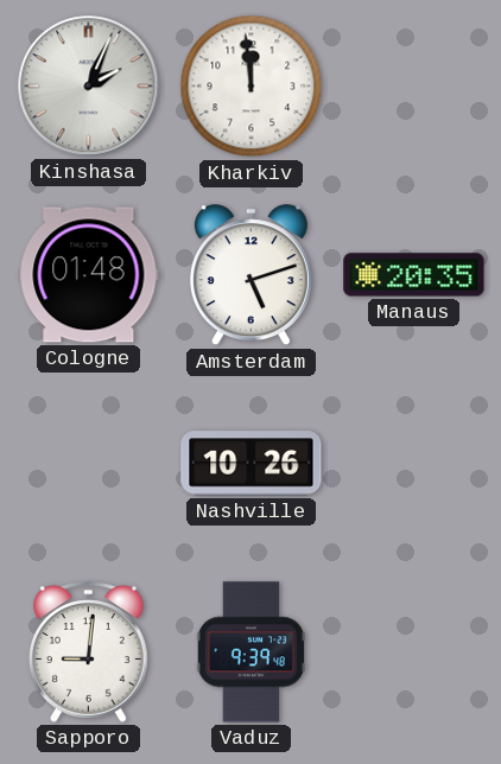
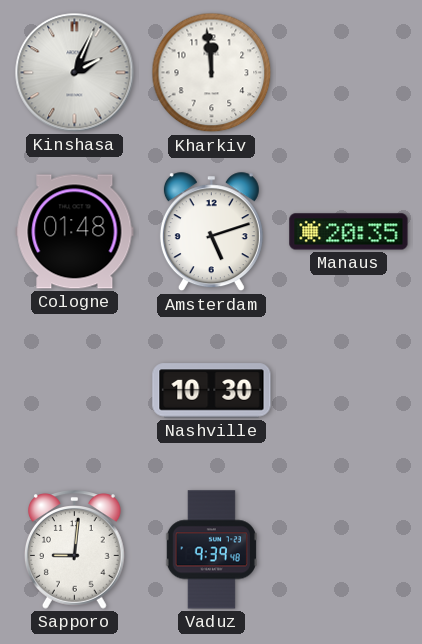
Nashville: 10:26 -> 10:30
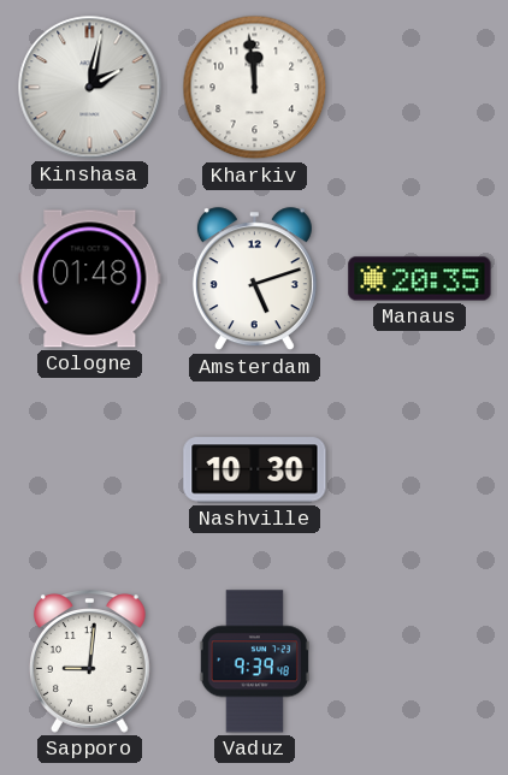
Kinshasa: 2:04 -> 2:02
